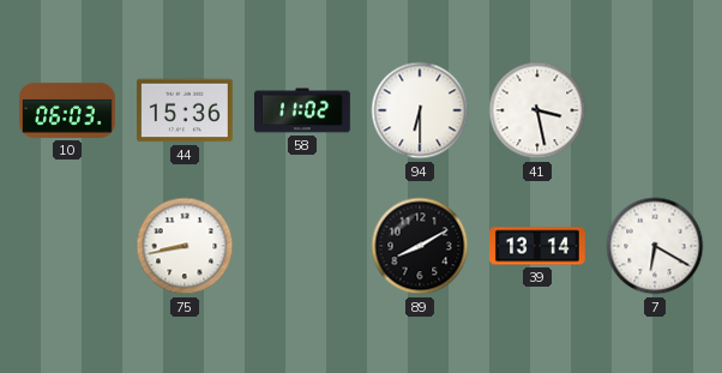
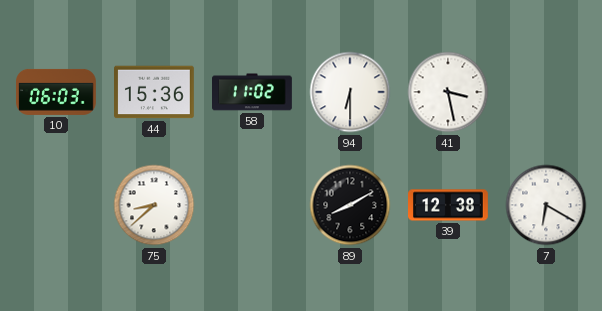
75: 8:43 -> 8:38
39: 13:14 -> 12:38
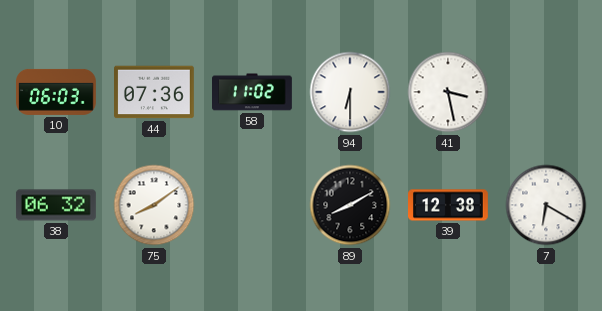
44: 15:36 -> 07:36
38: none -> 06:32
75: 8:38 -> 8:09
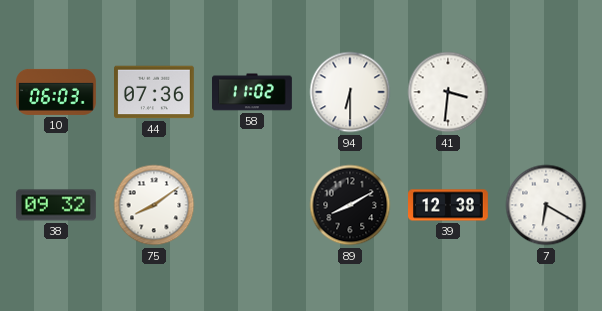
41: 3:28 -> 3:31
38: 06:32 -> 09:32
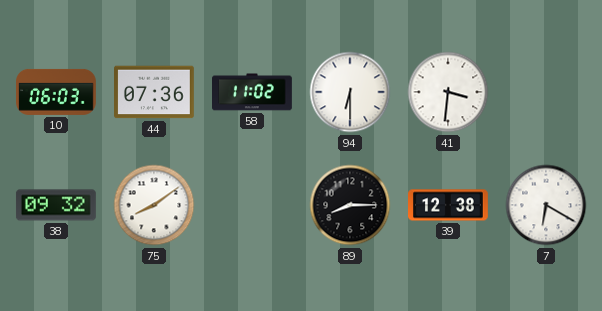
89: 8:10 -> 8:15
